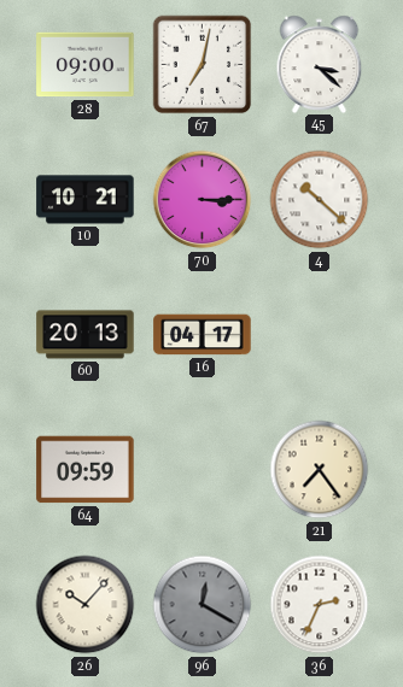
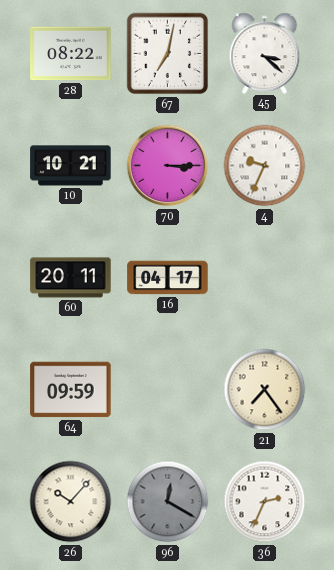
28: 09:00 -> 08:22
4: 10:22 -> 9:34
60: 20:13 -> 20:11
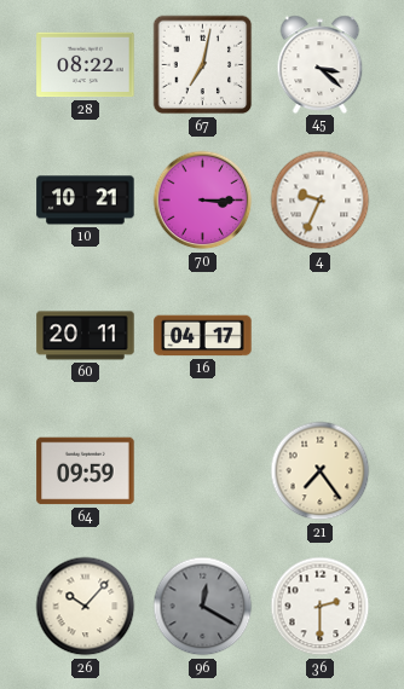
36: 2:34 -> 2:30
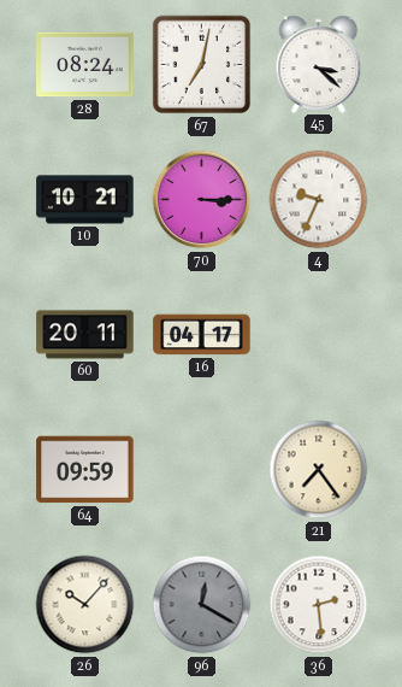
28: 08:22 -> 08:24
36: 2:30 -> 2:29
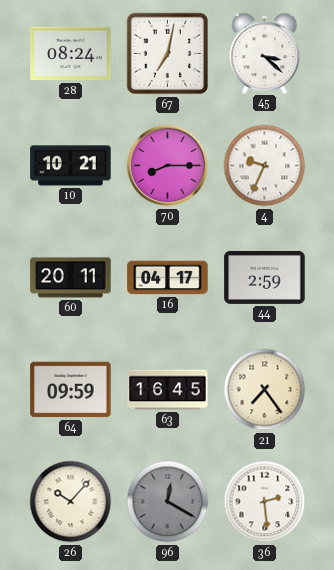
70: 3:15 -> 8:15
44: none -> 2:59
63: none -> 16:45
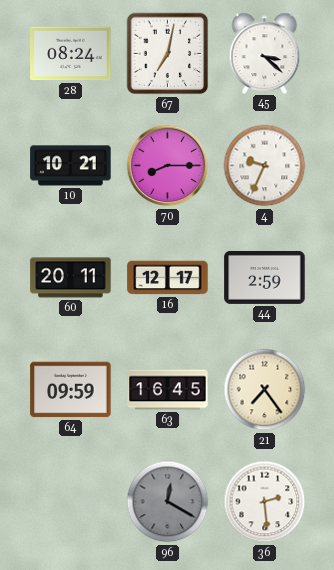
16: 04:17 -> 12:17
26: 10:07 -> none
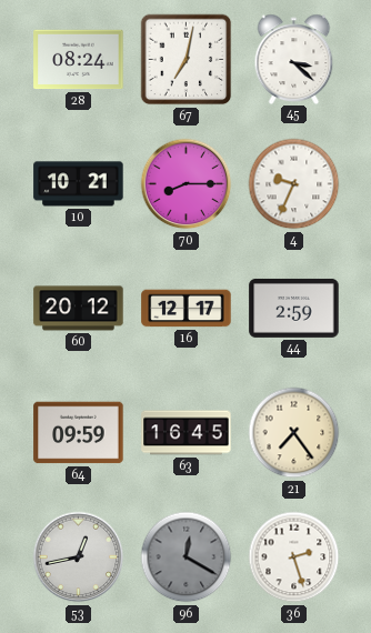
60: 20:11 -> 20:12
53: none -> 12:43
36: 2:29 -> 2:27
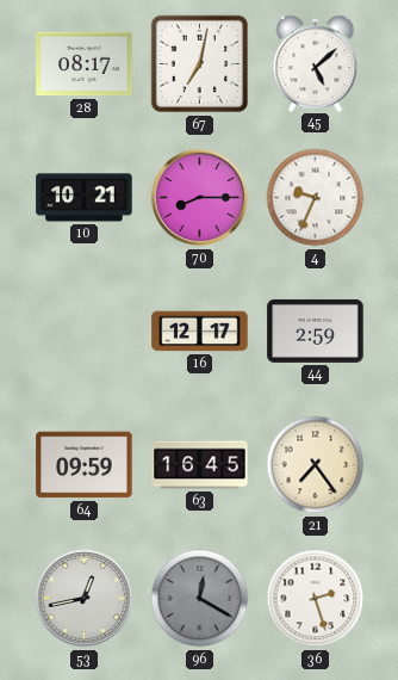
28: 08:24 -> 08:17
45: 3:22 -> 5:08
60: 20:12 -> none
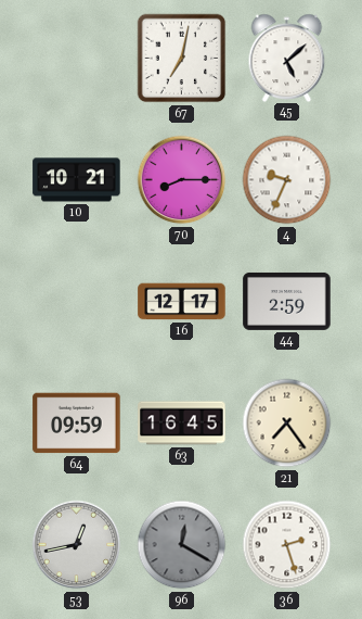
28: 08:17 -> none
